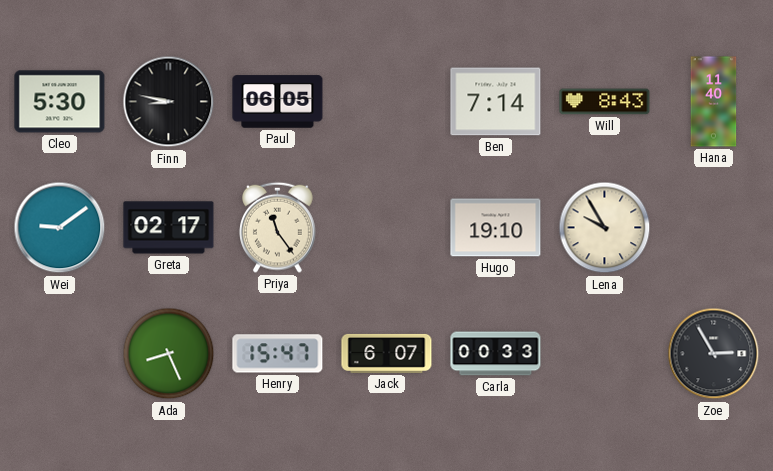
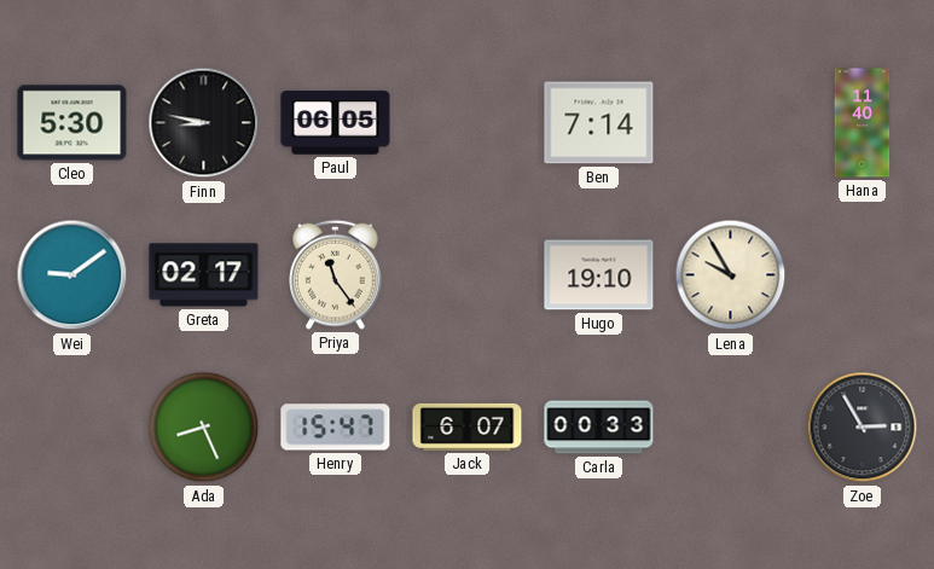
Will: 8:43 -> none
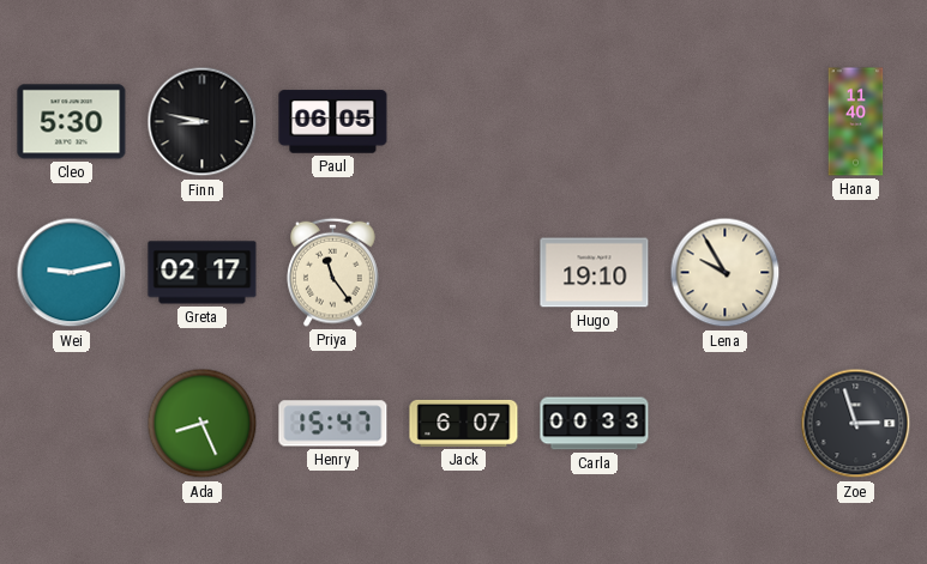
Ben: 7:14 -> none
Wei: 9:09 -> 9:13
Zoe: 2:55 -> 2:57
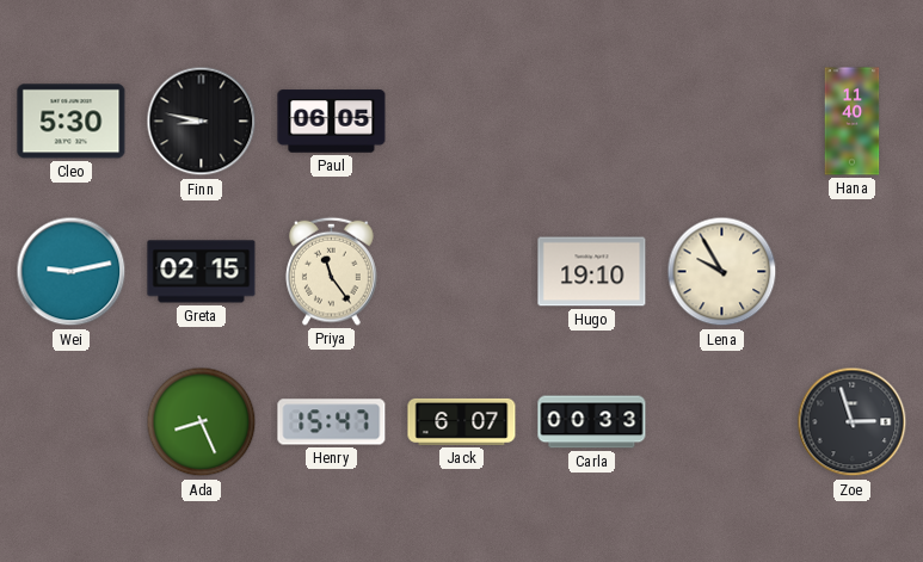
Greta: 02:17 -> 02:15
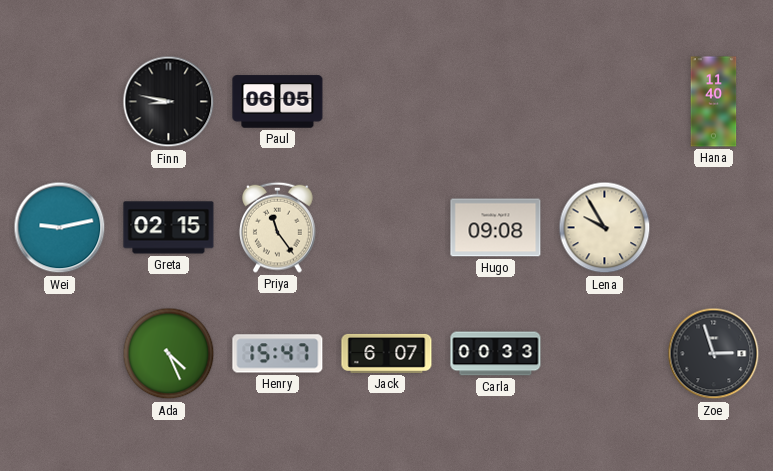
Cleo: 5:30 -> none
Hugo: 19:10 -> 09:08
Ada: 8:26 -> 4:26
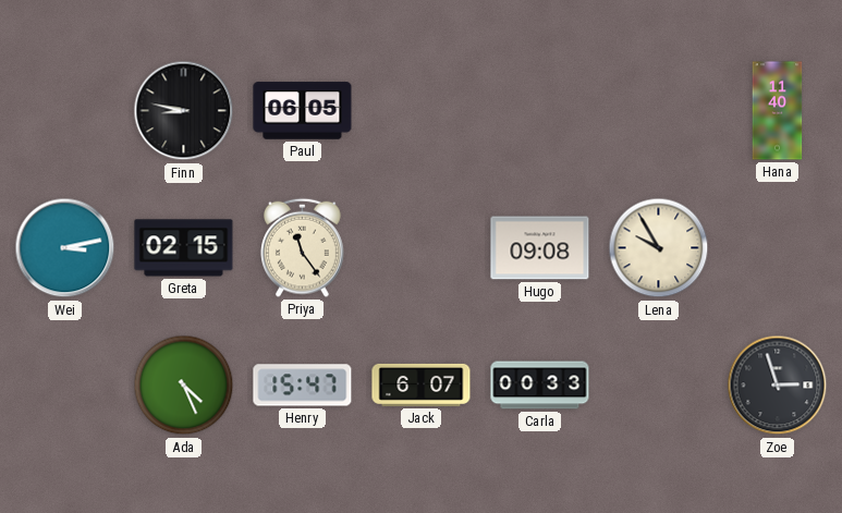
Wei: 9:13 -> 3:13
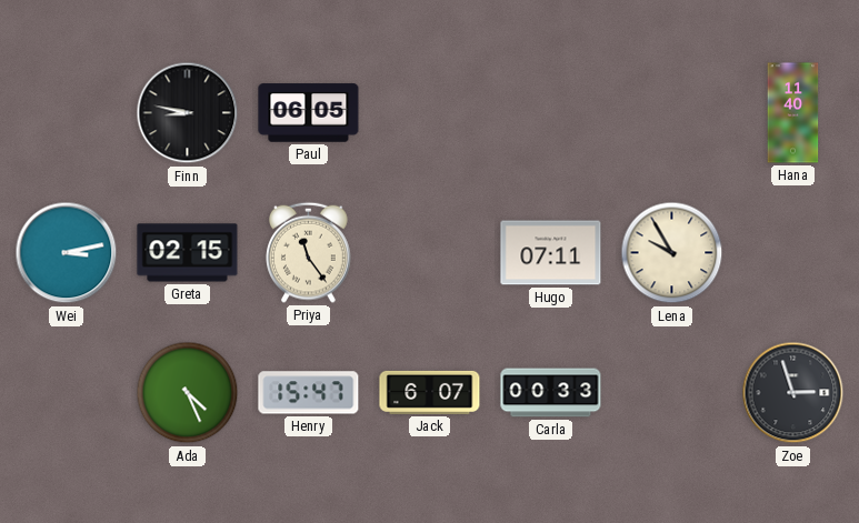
Hugo: 09:08 -> 07:11
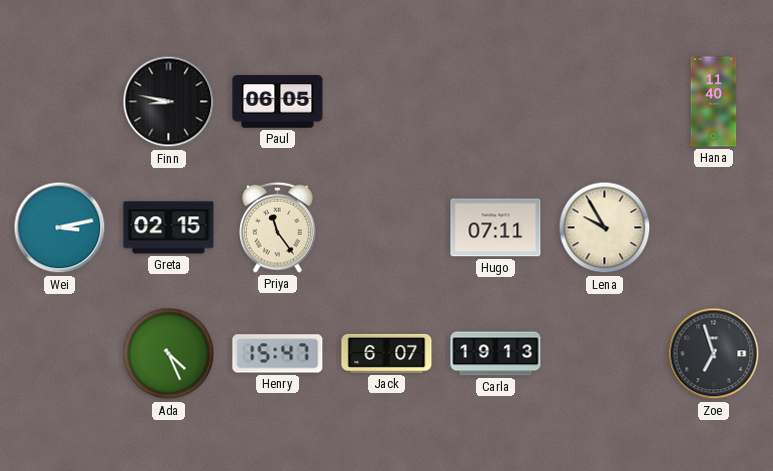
Carla: 00:33 -> 19:13
Zoe: 2:57 -> 6:57
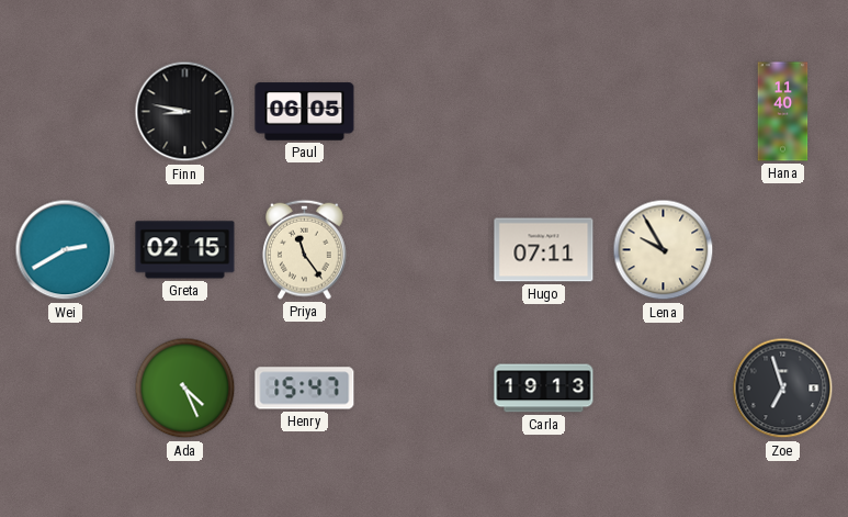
Wei: 3:13 -> 2:40
Jack: 6:07 -> none
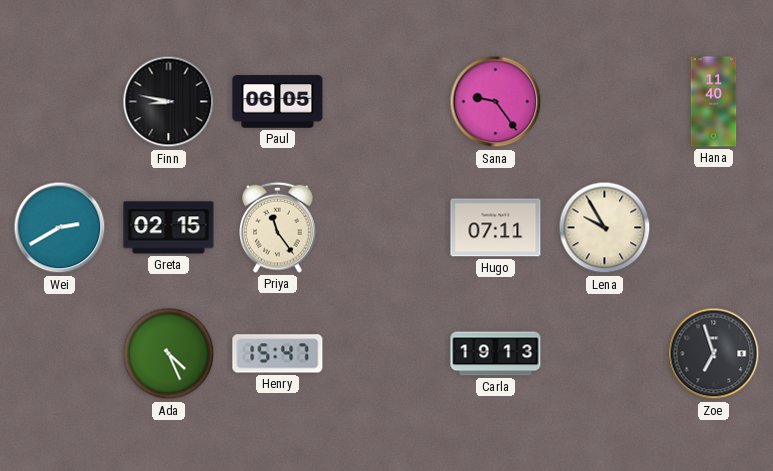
Sana: none -> 9:24
